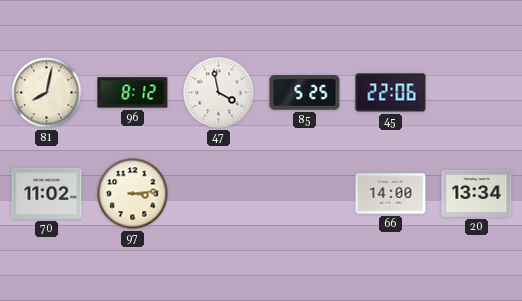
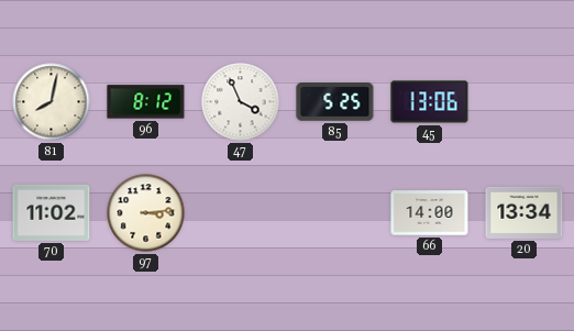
47: 3:58 -> 3:56
45: 22:06 -> 13:06
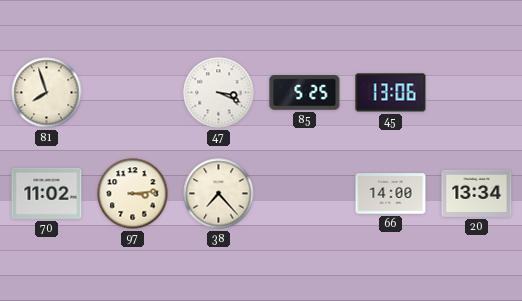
81: 8:02 -> 7:57
96: 8:12 -> none
47: 3:56 -> 3:19
38: none -> 7:23
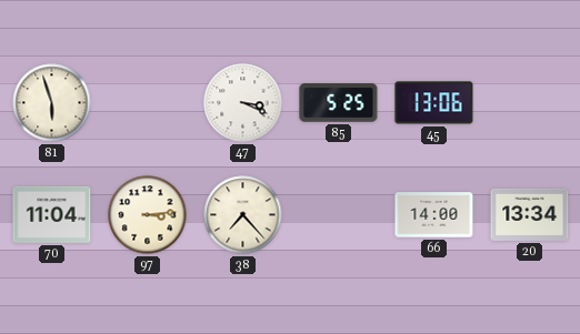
81: 7:57 -> 5:57
70: 11:02 -> 11:04
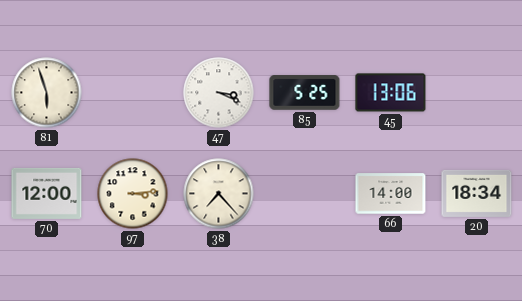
70: 11:04 -> 12:00
20: 13:34 -> 18:34
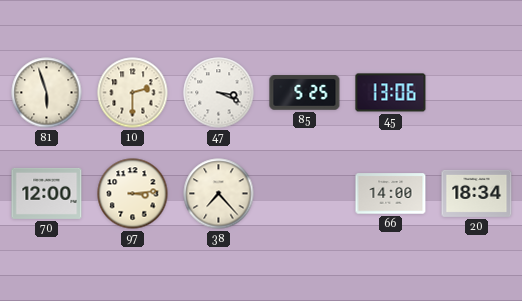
10: none -> 2:30
